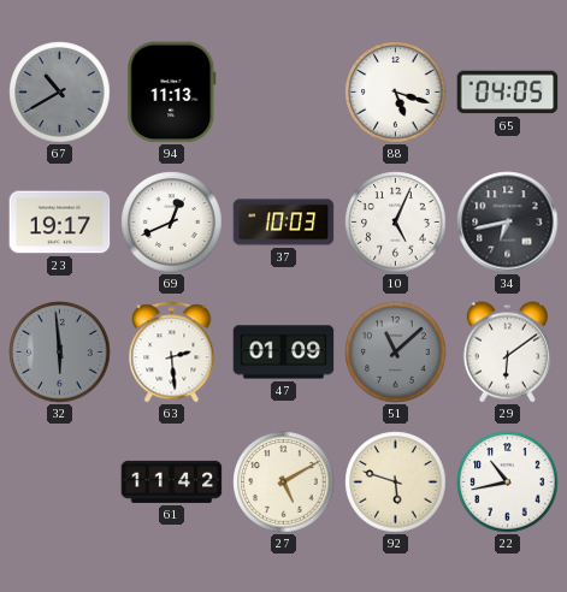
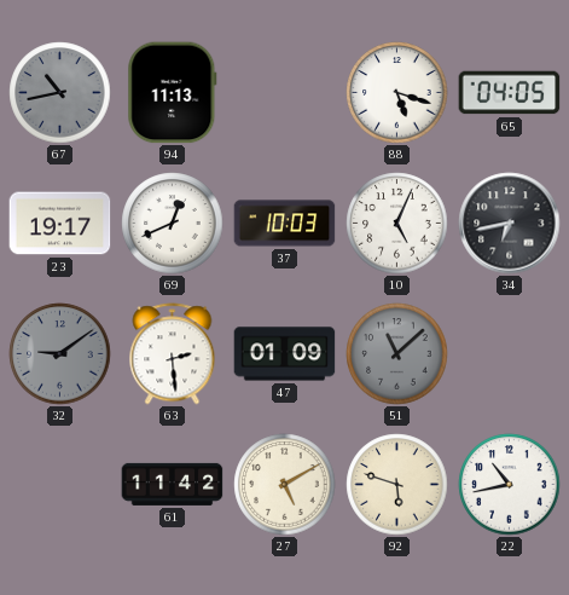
67: 10:40 -> 10:43
32: 5:59 -> 9:09
29: 6:09 -> none
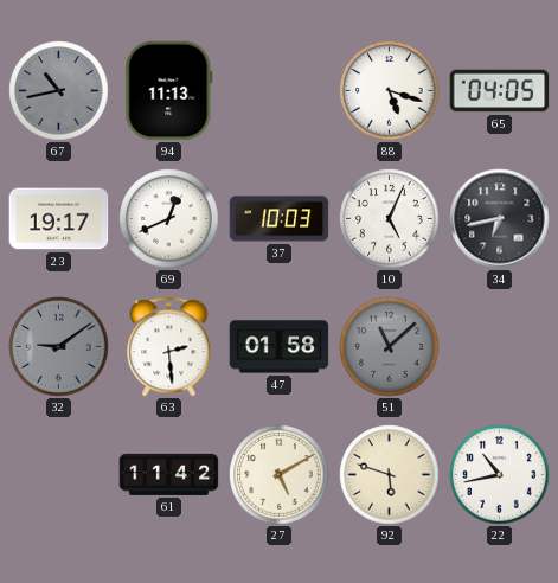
47: 01:09 -> 01:58
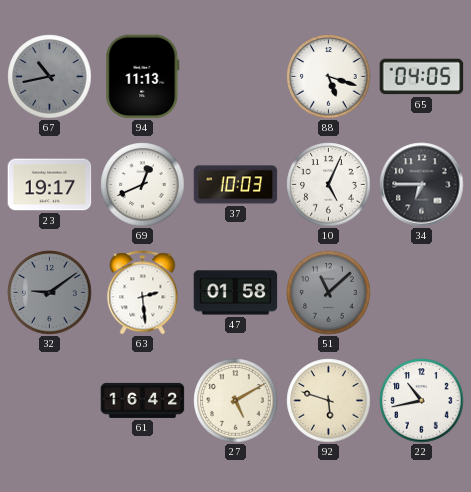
34: 6:43 -> 6:45
61: 11:42 -> 16:42
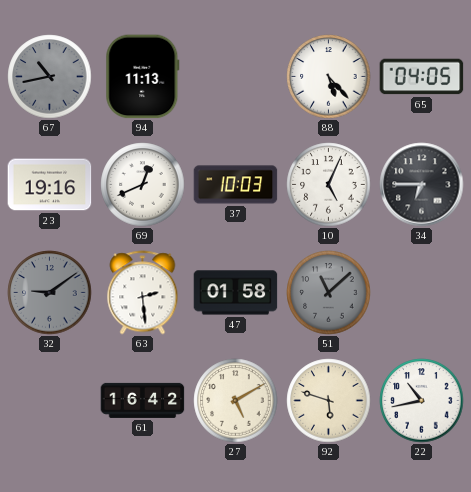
88: 5:18 -> 5:23
23: 19:17 -> 19:16
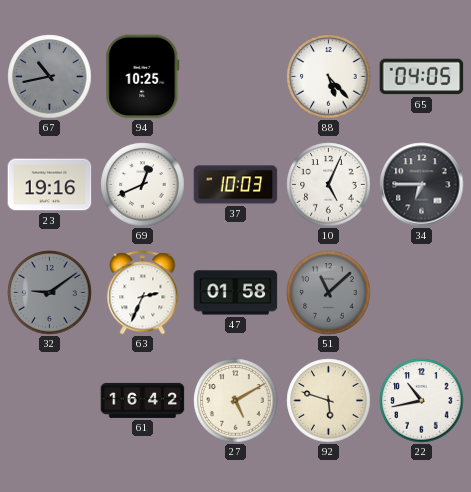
94: 11:13 -> 10:25
63: 2:29 -> 2:34
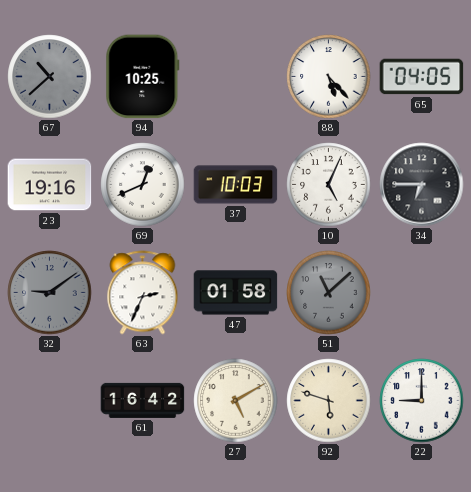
67: 10:43 -> 10:38
22: 10:43 -> 9:00
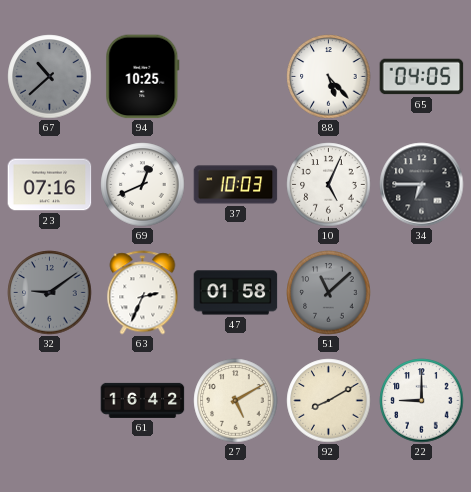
23: 19:16 -> 07:16
92: 5:48 -> 8:10
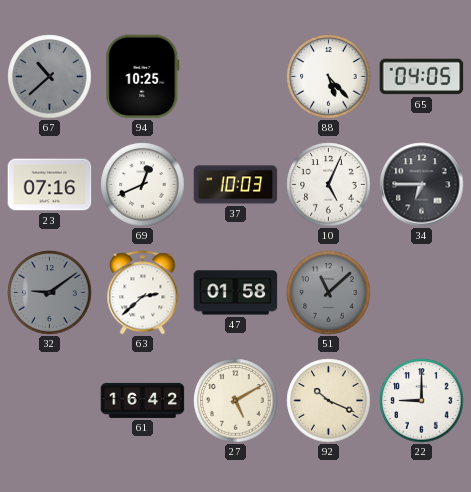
63: 2:34 -> 2:38
92: 8:10 -> 10:19
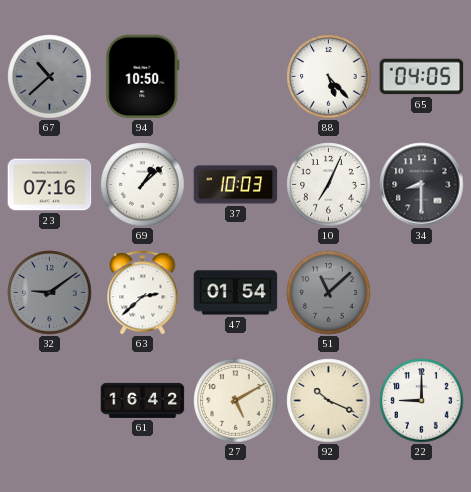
94: 10:25 -> 10:50
69: 12:41 -> 1:08
10: 5:04 -> 7:04
34: 6:45 -> 8:30
47: 01:58 -> 01:54
